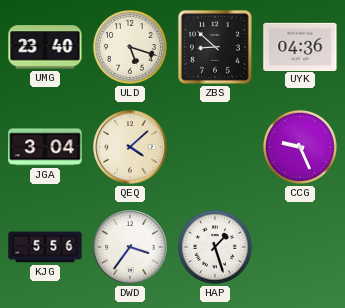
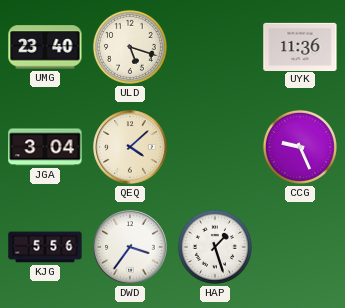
ZBS: 8:52 -> none
UYK: 04:36 -> 11:36
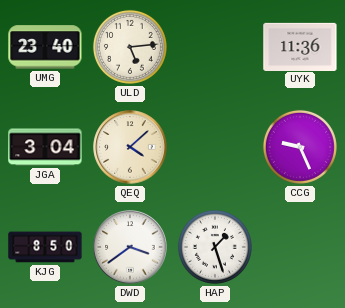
ULD: 5:18 -> 5:14
KJG: 5:56 -> 8:50
DWD: 3:36 -> 3:39
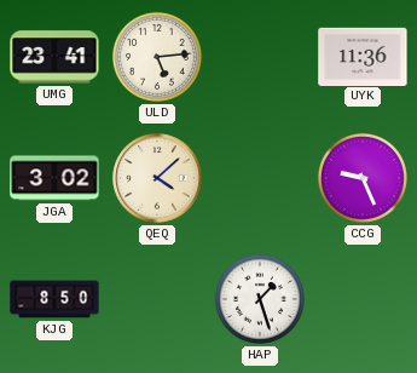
UMG: 23:40 -> 23:41
JGA: 3:04 -> 3:02
DWD: 3:39 -> none
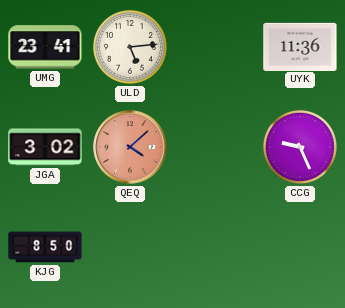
QEQ dial: cream -> salmon
HAP: 1:27 -> none
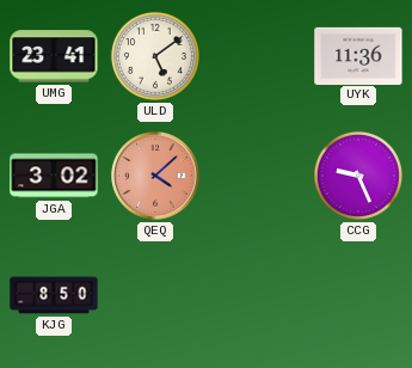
ULD: 5:14 -> 5:09
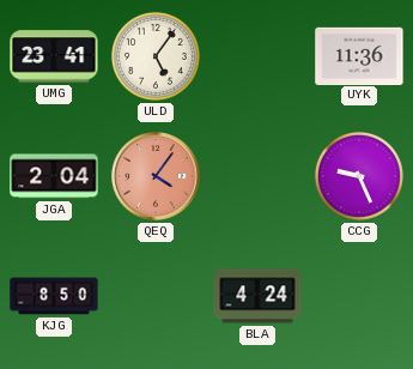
ULD: 5:09 -> 5:06
JGA: 3:02 -> 2:04
QEQ: 4:08 -> 4:06
BLA: none -> 4:24
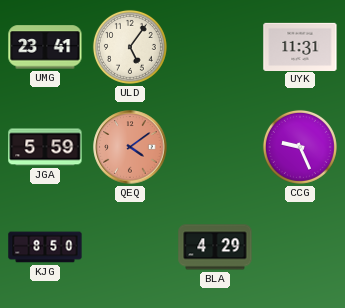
UYK: 11:36 -> 11:31
JGA: 2:04 -> 5:59
QEQ: 4:06 -> 4:09
BLA: 4:24 -> 4:29
